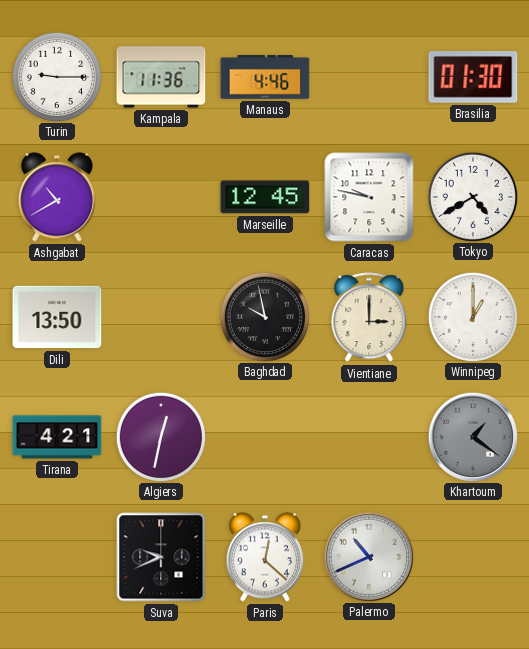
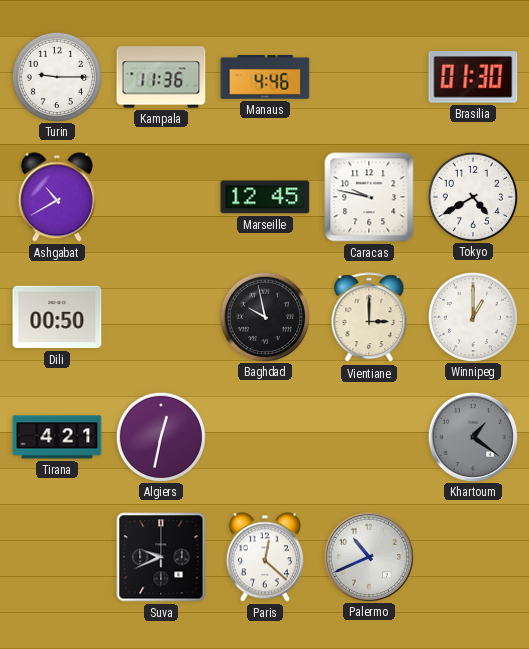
Dili: 13:50 -> 00:50
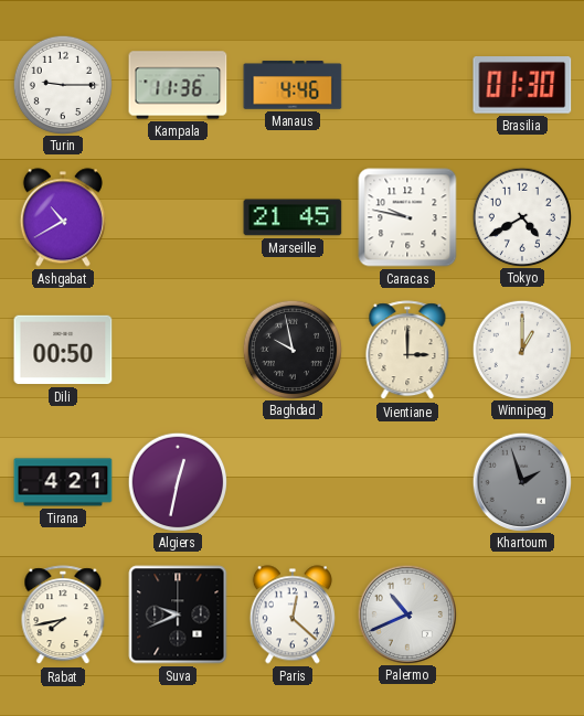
Marseille: 12:45 -> 21:45
Khartoum: 1:21 -> 1:57
Rabat: none -> 7:43
